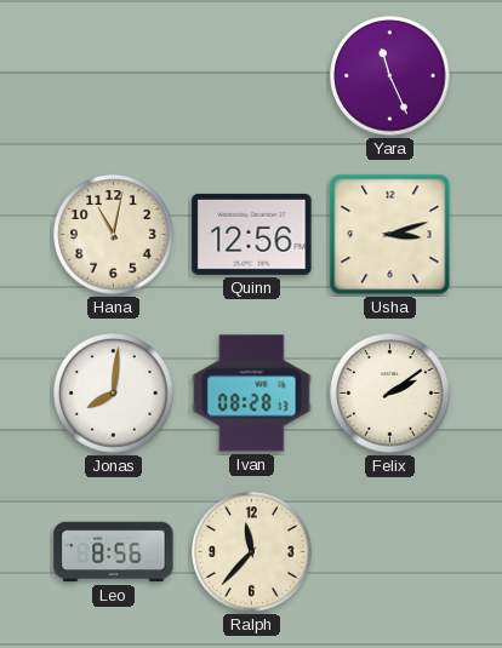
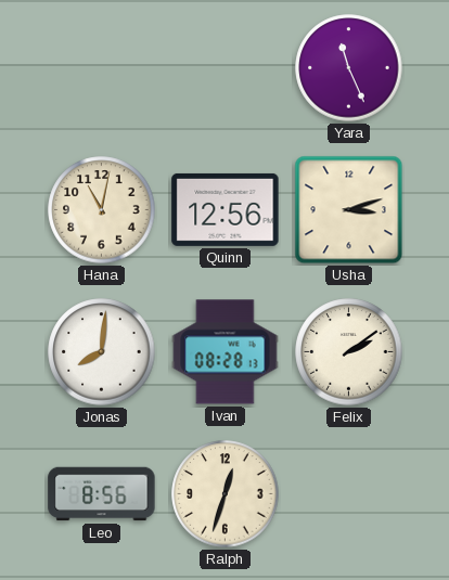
Ralph: 11:37 -> 12:33
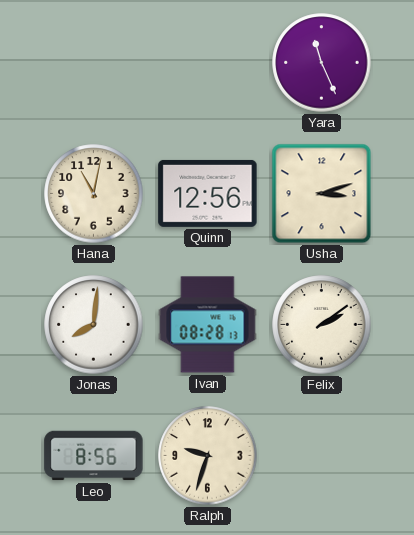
Ralph: 12:33 -> 9:33
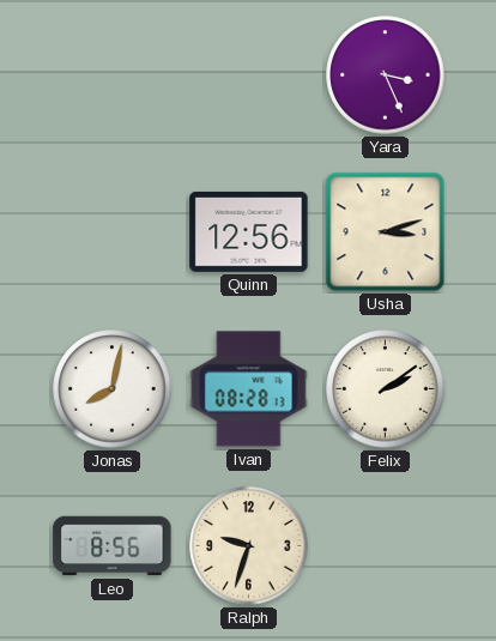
Yara: 11:26 -> 3:26
Hana: 11:02 -> none
Jonas: 8:01 -> 8:02
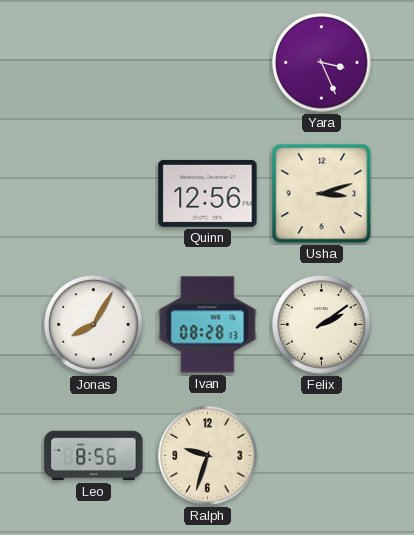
Jonas: 8:02 -> 8:05
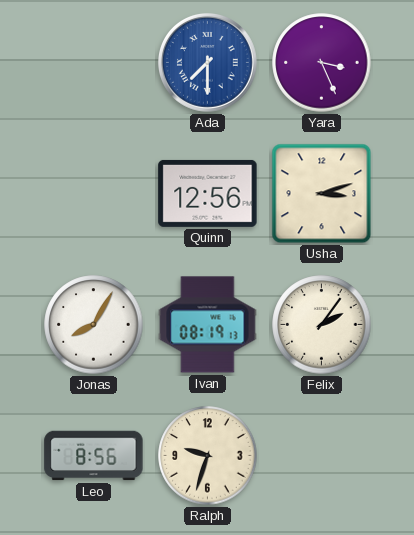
Ada: none -> 7:30
Ivan: 08:28 -> 08:19
Felix: 2:09 -> 2:06
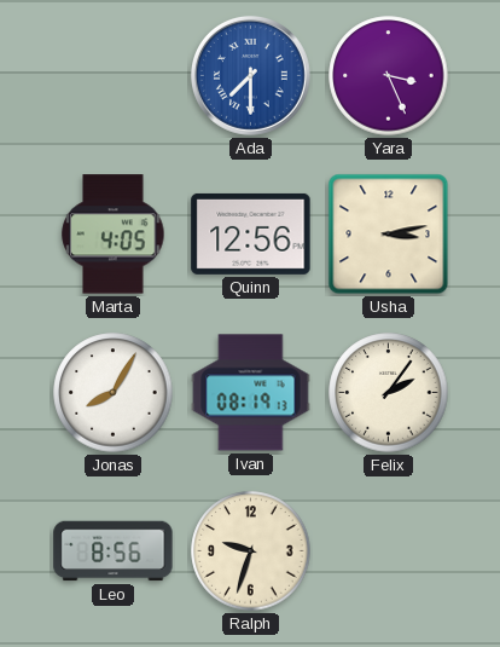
Marta: none -> 4:05
Usha: 3:12 -> 3:13
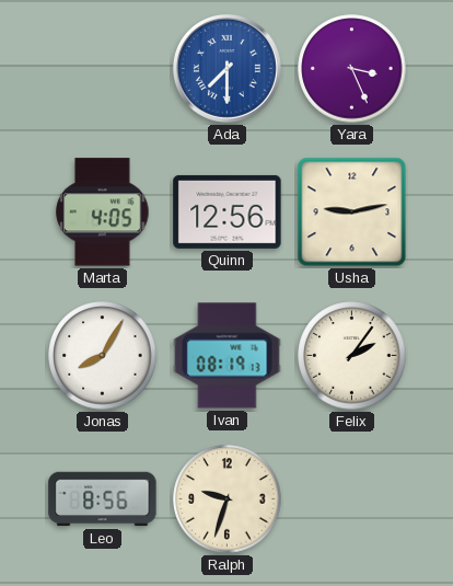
Usha: 3:13 -> 9:13
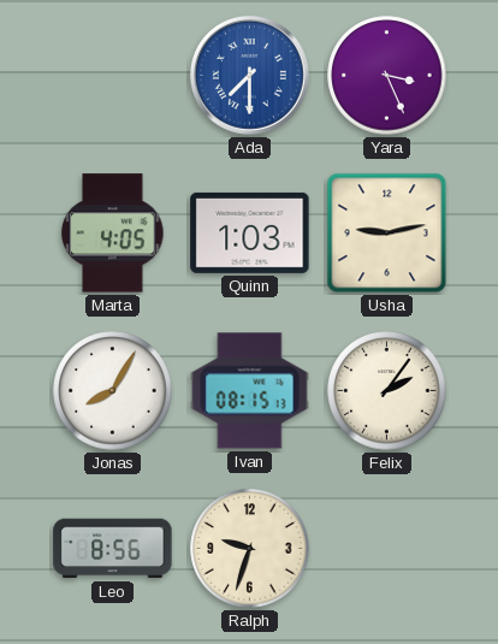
Quinn: 12:56 -> 1:03
Ivan: 08:19 -> 08:15
